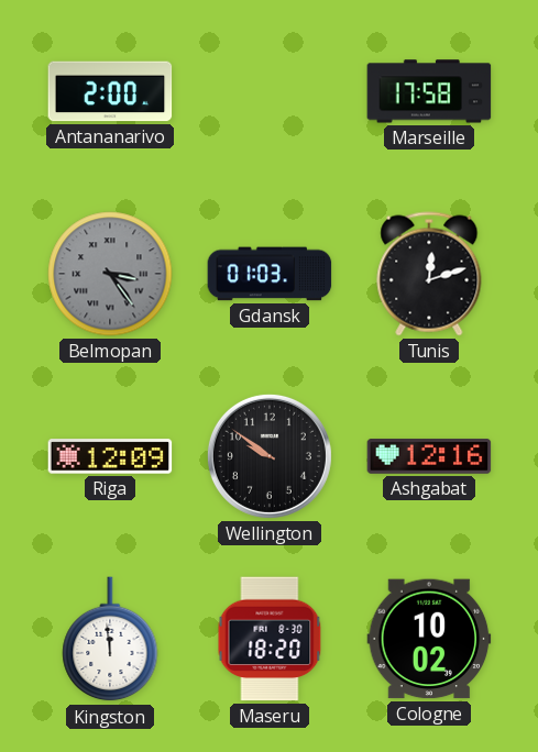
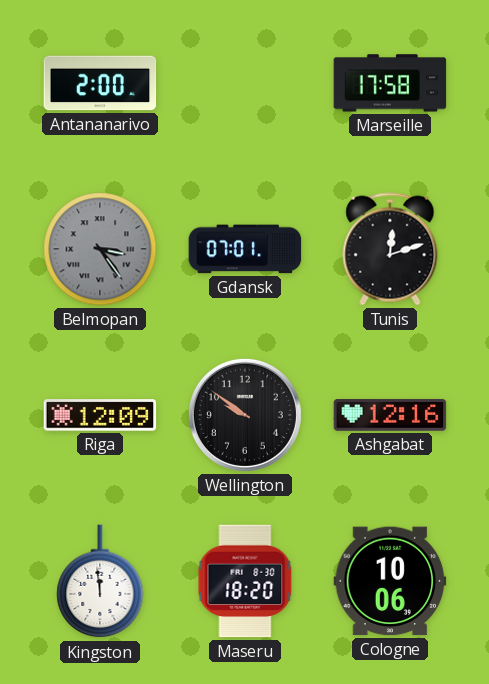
Gdansk: 01:03 -> 07:01
Cologne: 10:02 -> 10:06
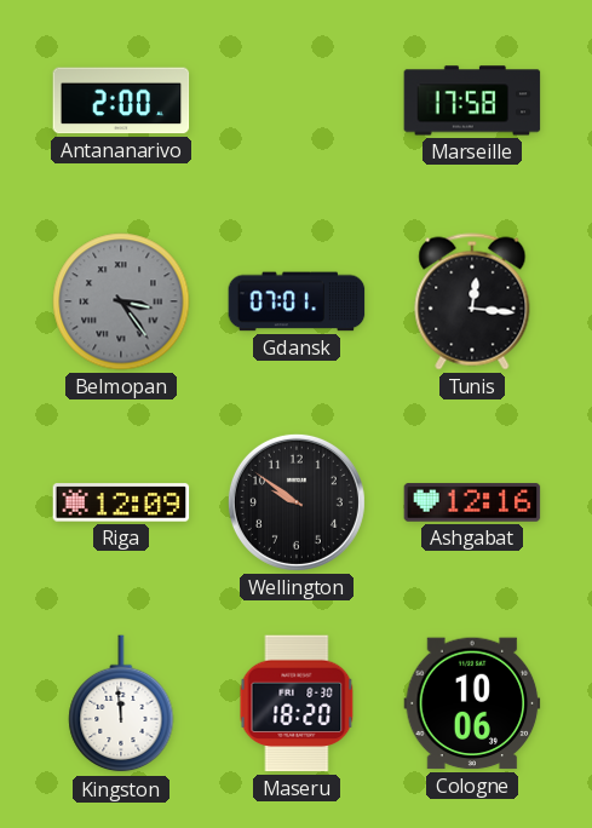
Tunis: 12:12 -> 12:16
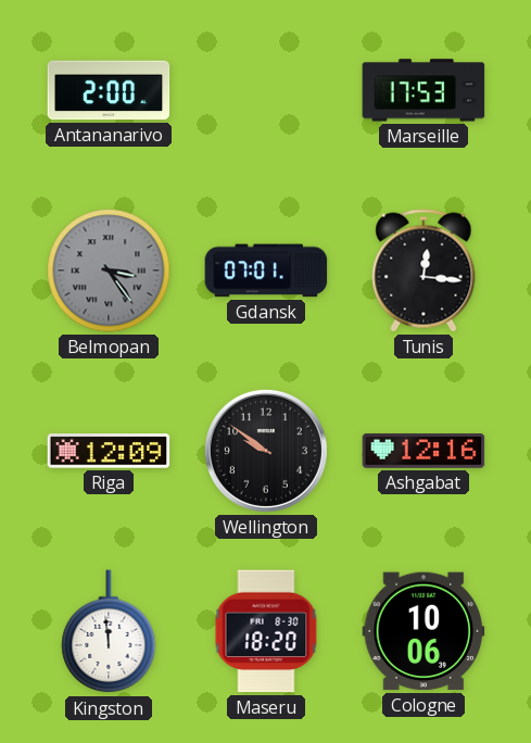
Marseille: 17:58 -> 17:53
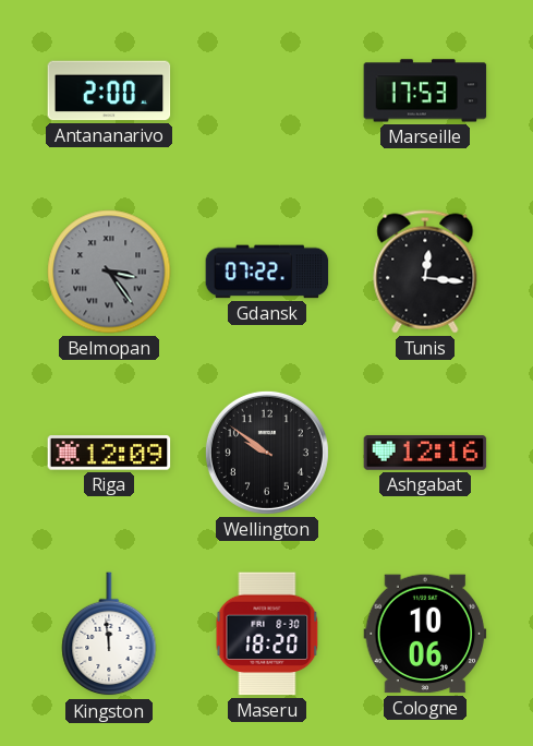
Gdansk: 07:01 -> 07:22
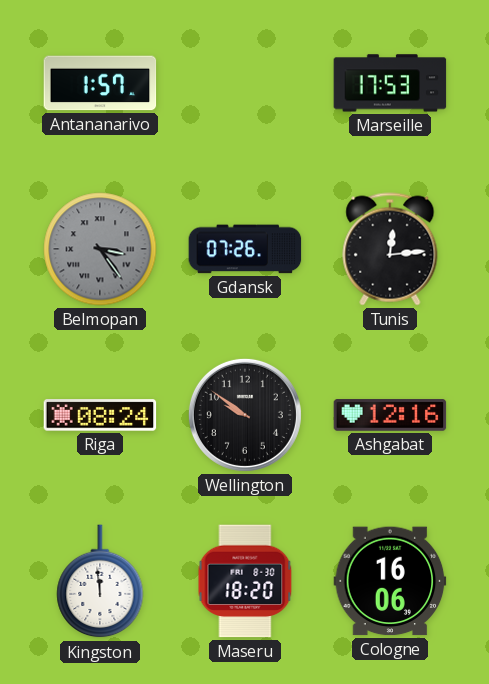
Antananarivo: 2:00 -> 1:57
Gdansk: 07:22 -> 07:26
Tunis: 12:16 -> 12:14
Riga: 12:09 -> 08:24
Cologne: 10:06 -> 16:06
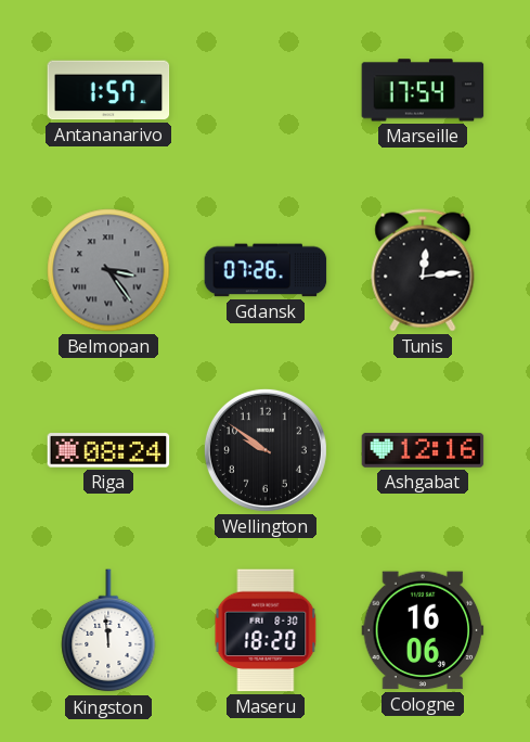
Marseille: 17:53 -> 17:54
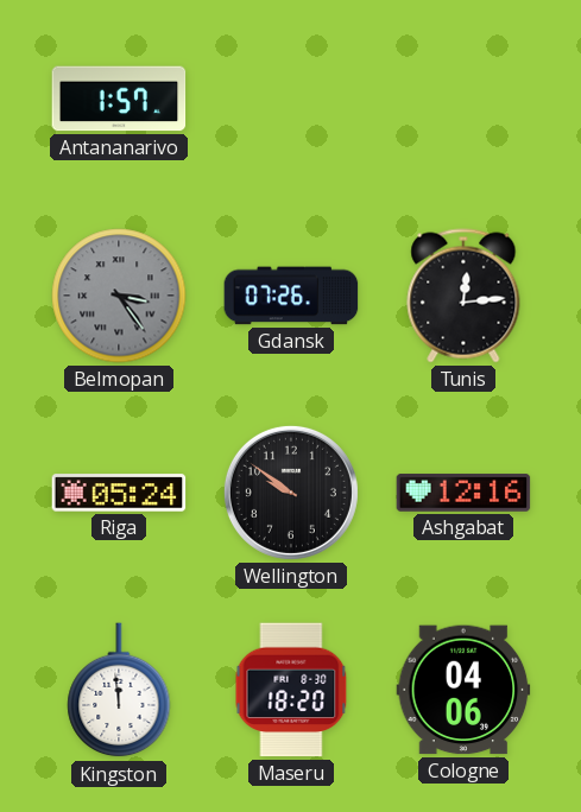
Marseille: 17:54 -> none
Riga: 08:24 -> 05:24
Cologne: 16:06 -> 04:06
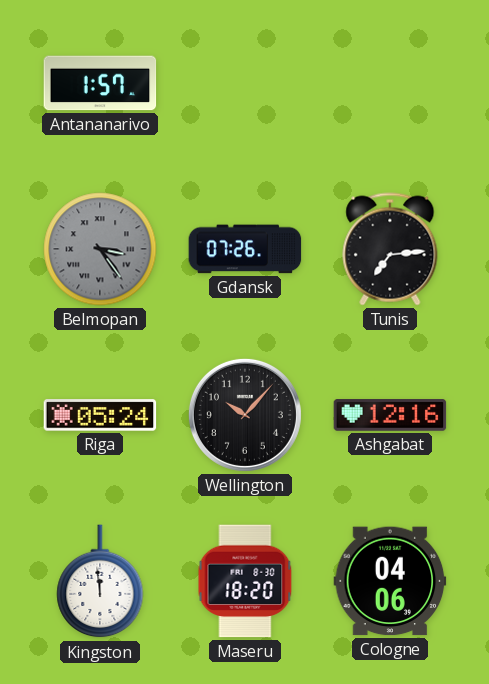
Tunis: 12:14 -> 7:14
Wellington: 9:51 -> 10:07
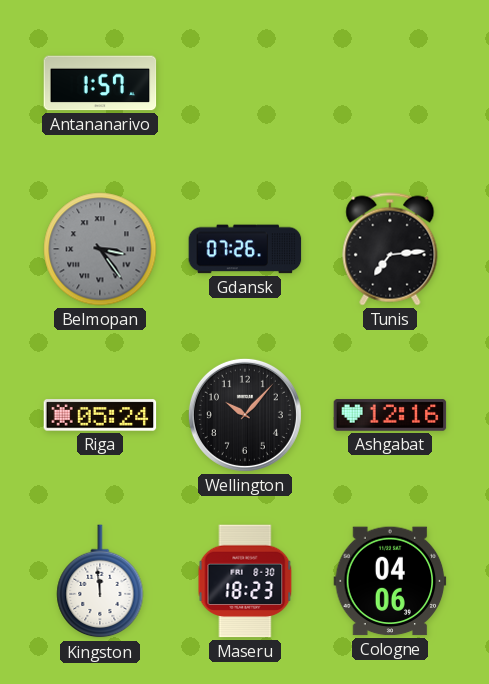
Maseru: 18:20 -> 18:23
